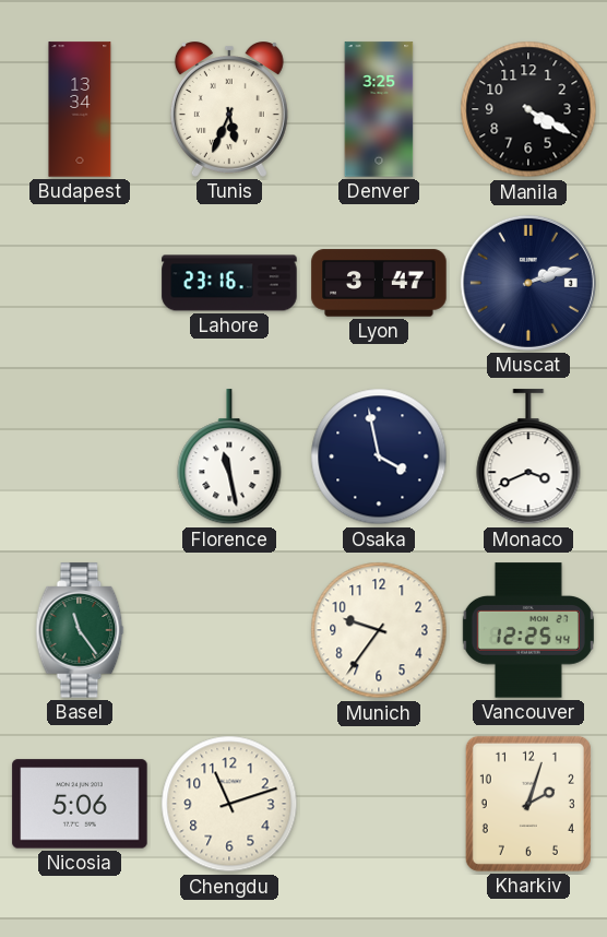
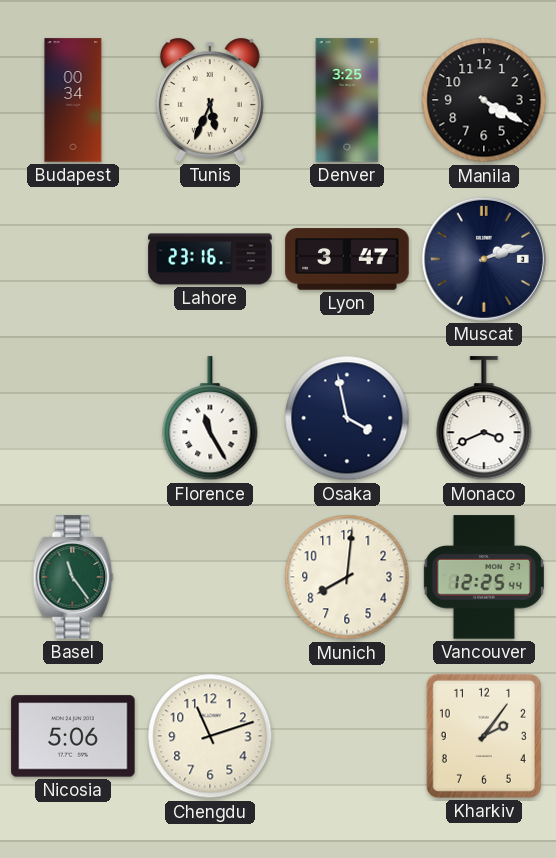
Budapest: 13:34 -> 00:34
Florence: 11:28 -> 11:25
Munich: 9:36 -> 8:01
Kharkiv: 2:03 -> 2:06
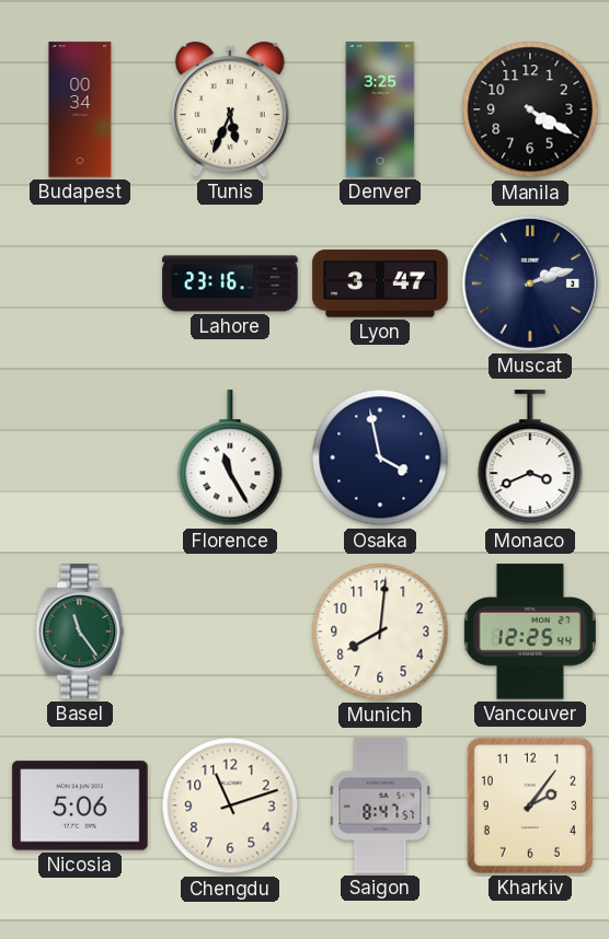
Saigon: none -> 8:47
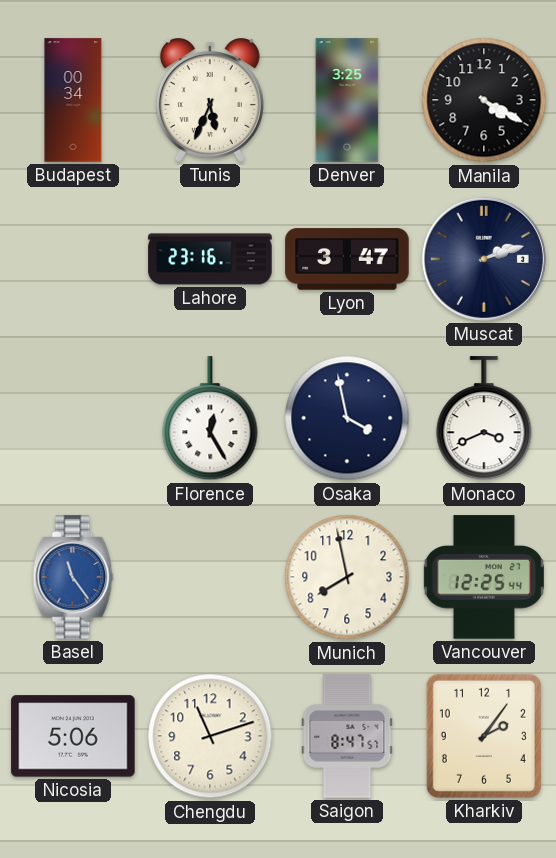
Florence: 11:25 -> 12:25
Basel dial: green -> blue
Munich: 8:01 -> 7:58
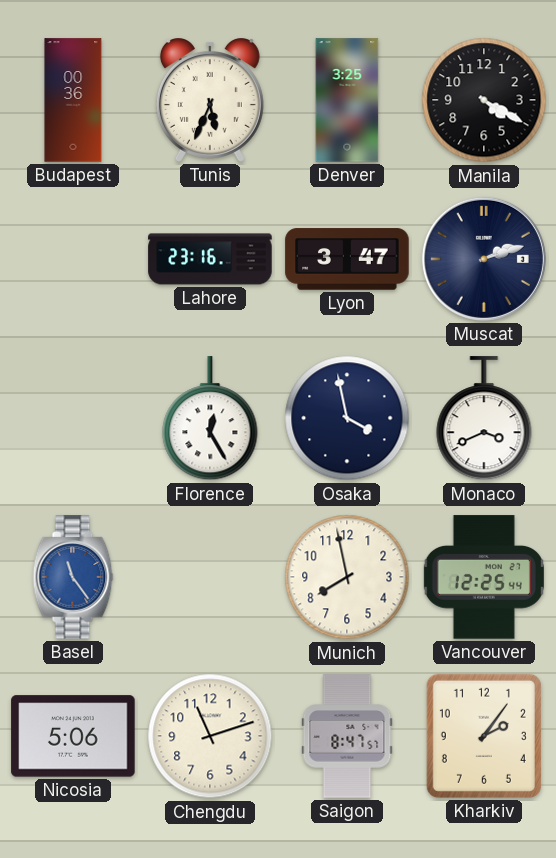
Budapest: 00:34 -> 00:36
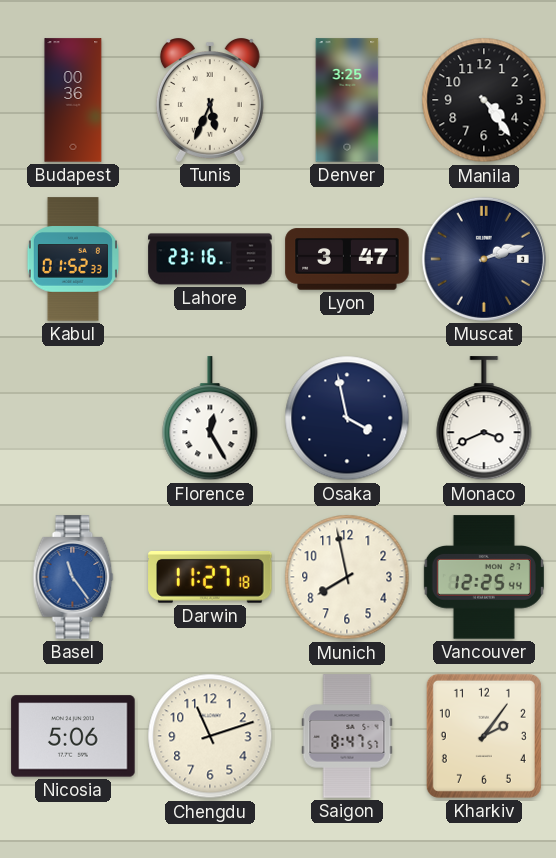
Manila: 4:20 -> 4:24
Kabul: none -> 01:52
Darwin: none -> 11:27
